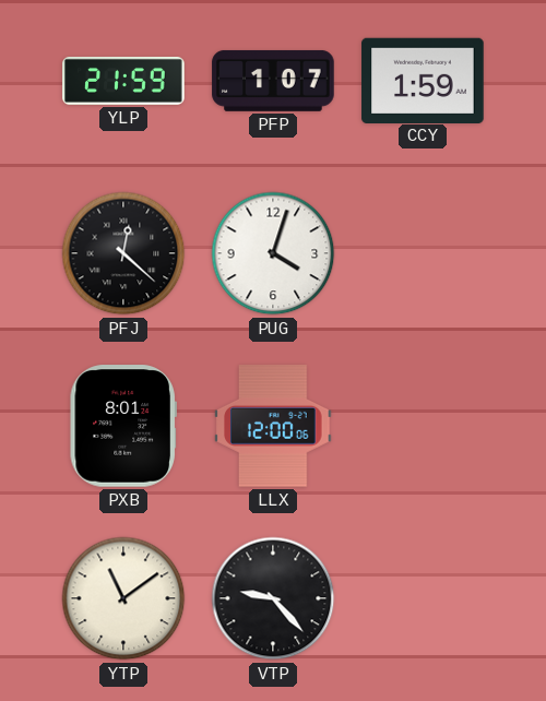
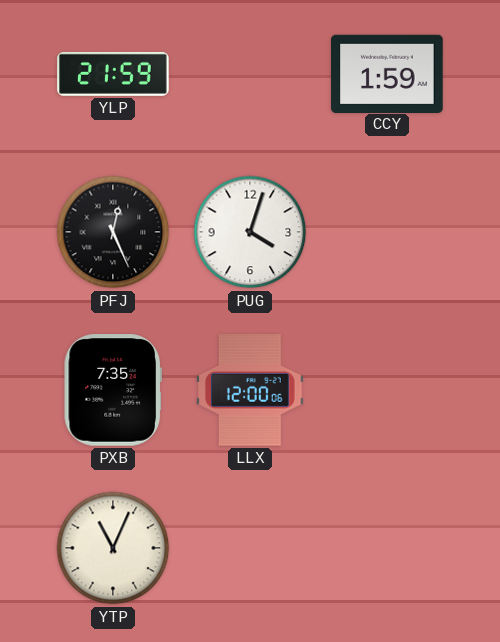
PFP: 1:07 -> none
PFJ: 12:22 -> 12:26
PXB: 8:01 -> 7:35
YTP: 11:09 -> 11:04
VTP: 9:23 -> none
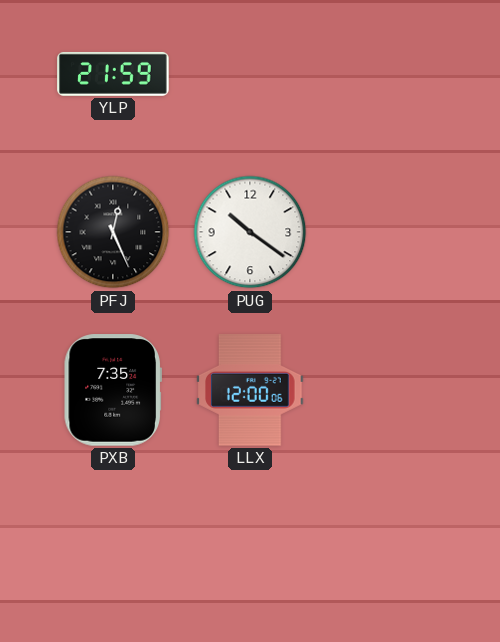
CCY: 1:59 -> none
PUG: 4:03 -> 10:21
YTP: 11:04 -> none
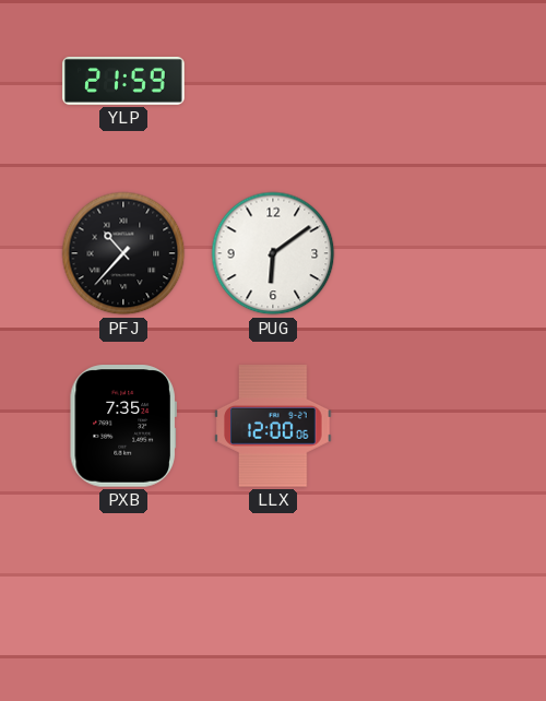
PFJ: 12:26 -> 10:37
PUG: 10:21 -> 6:09
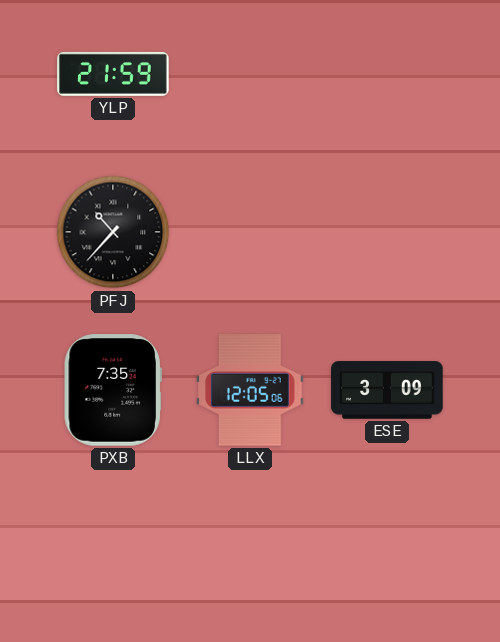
PUG: 6:09 -> none
LLX: 12:00 -> 12:05
ESE: none -> 3:09
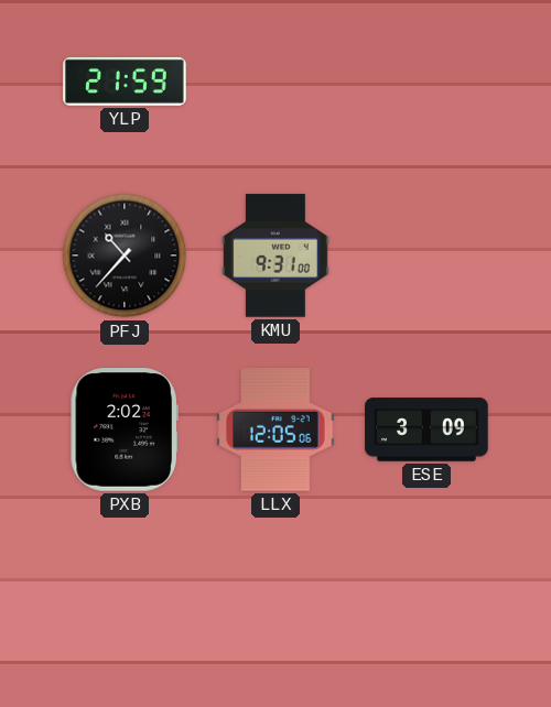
KMU: none -> 9:31
PXB: 7:35 -> 2:02
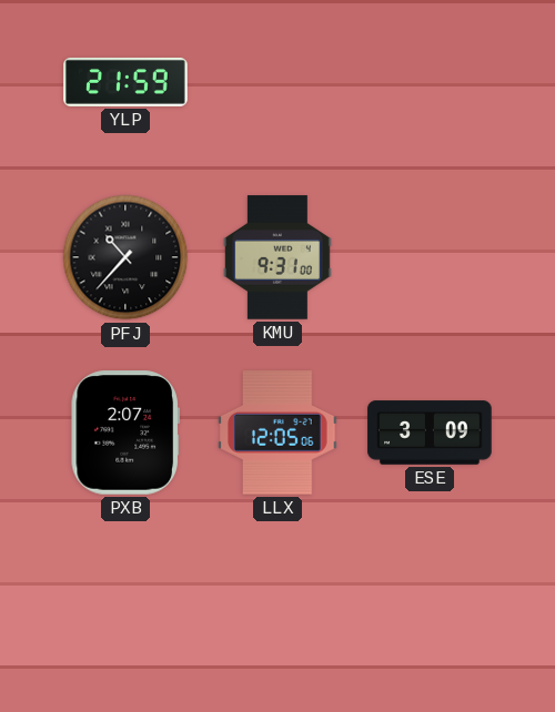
PXB: 2:02 -> 2:07
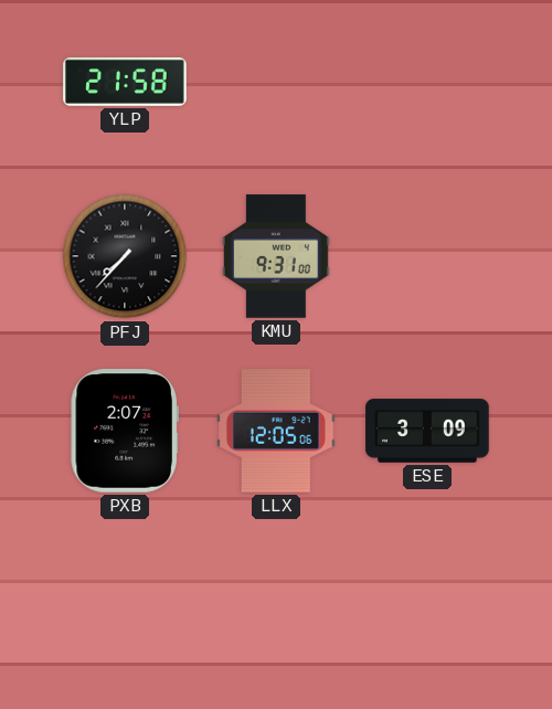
YLP: 21:59 -> 21:58
PFJ: 10:37 -> 7:37
